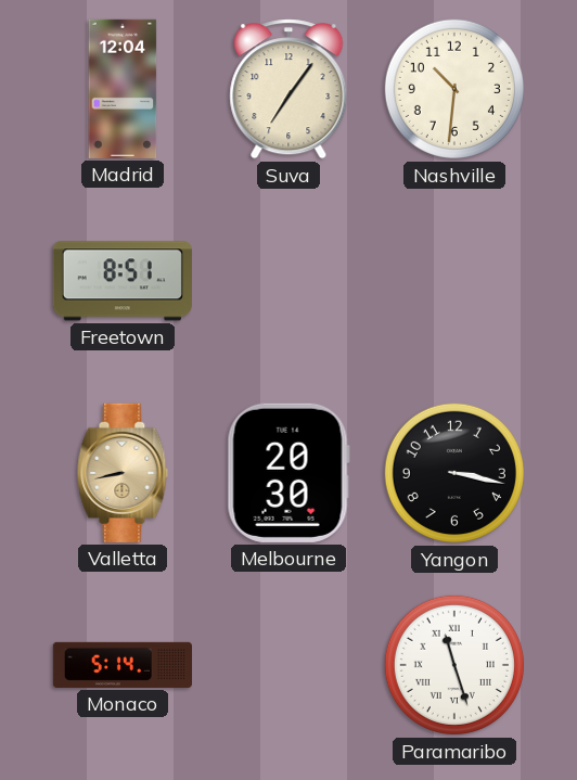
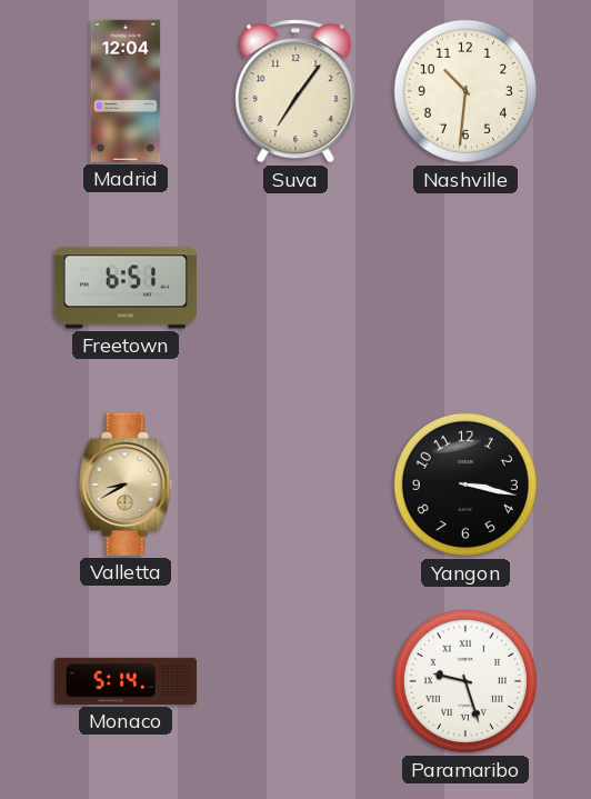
Freetown: 8:51 -> 6:51
Valletta: 8:43 -> 8:40
Melbourne: 20:30 -> none
Paramaribo: 11:27 -> 9:27
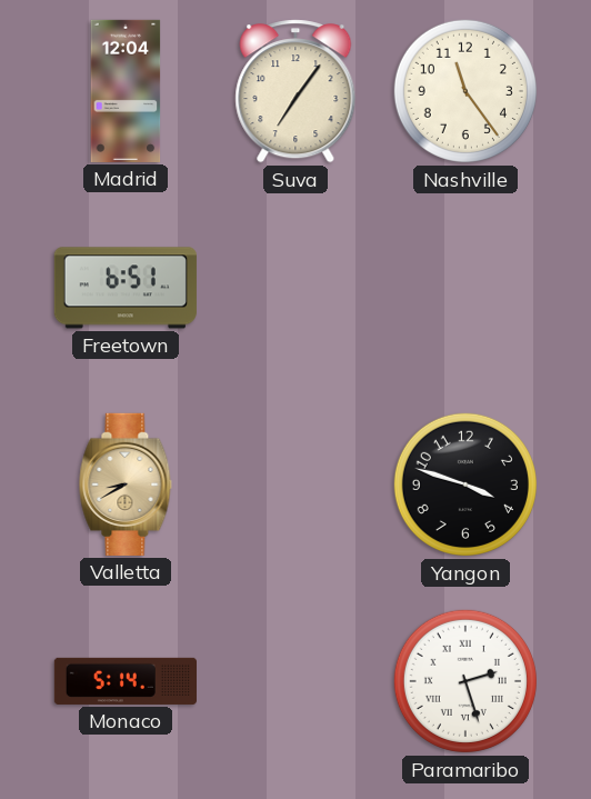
Nashville: 10:31 -> 11:24
Yangon: 3:17 -> 3:48
Paramaribo: 9:27 -> 2:27
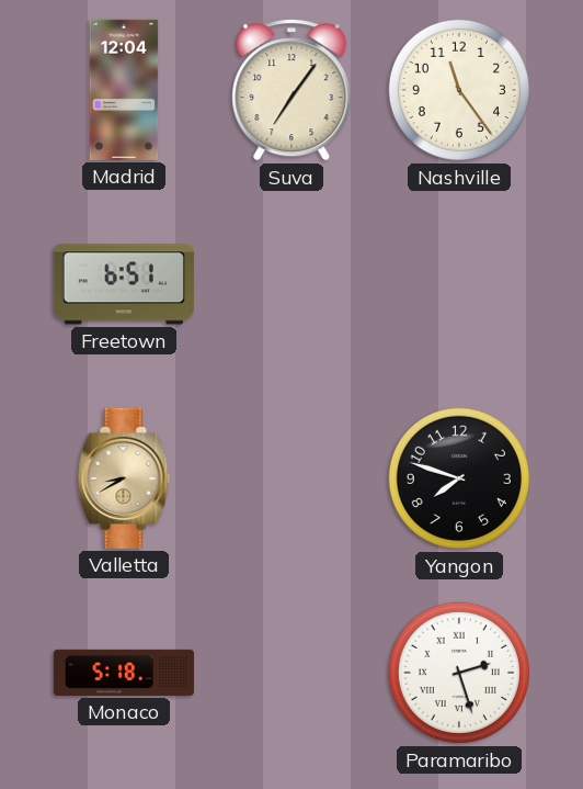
Yangon: 3:48 -> 7:48
Monaco: 5:14 -> 5:18
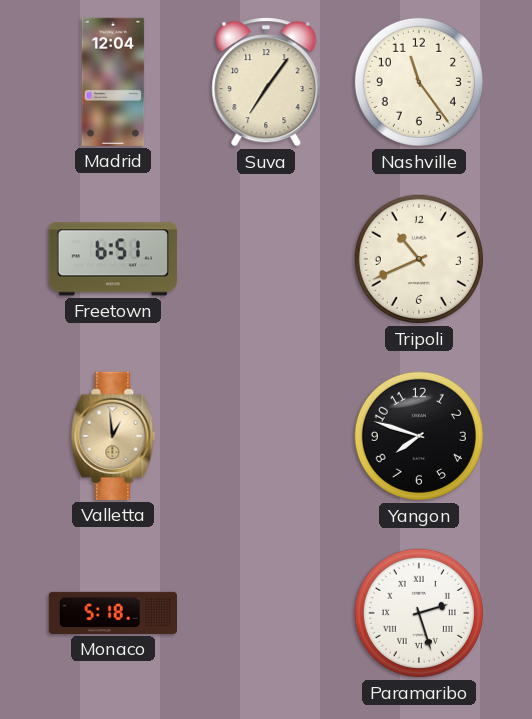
Tripoli: none -> 10:41
Valletta: 8:40 -> 12:59
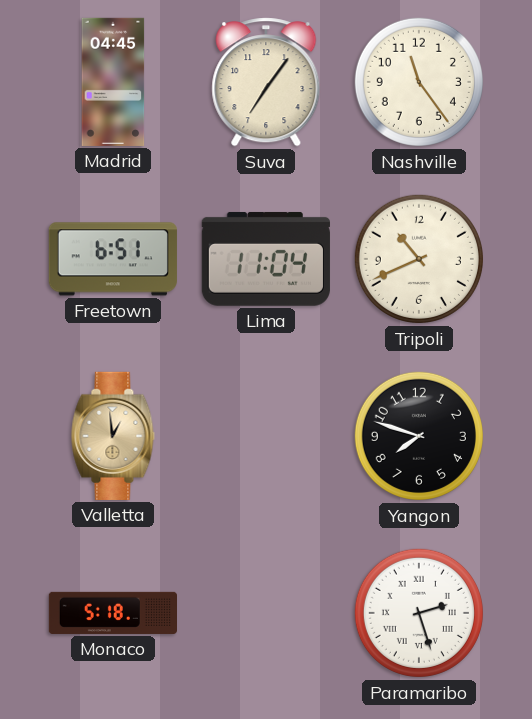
Madrid: 12:04 -> 04:45
Lima: none -> 11:04
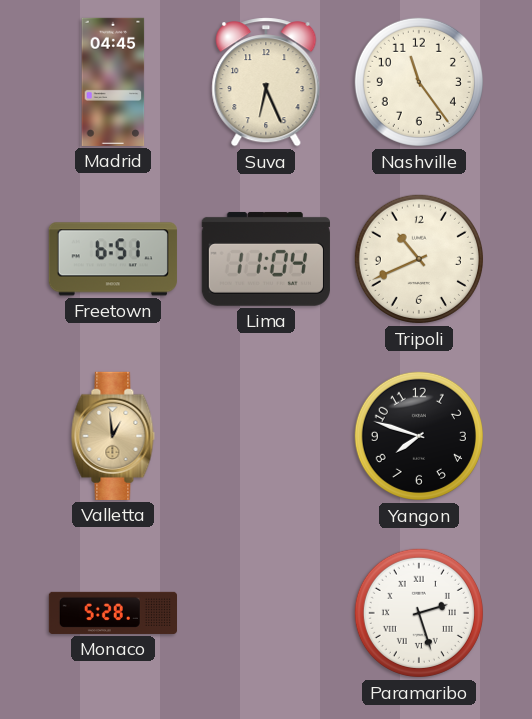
Suva: 7:06 -> 6:26
Monaco: 5:18 -> 5:28
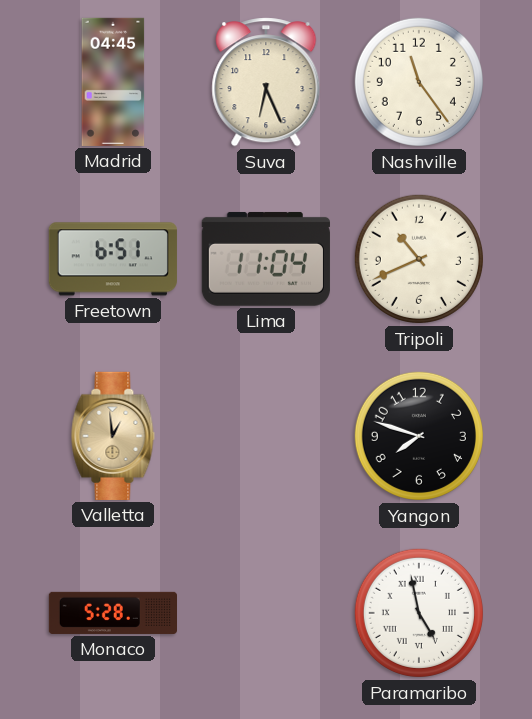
Paramaribo: 2:27 -> 4:58
